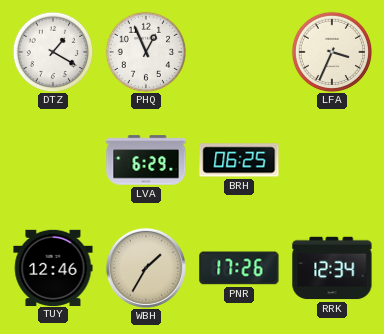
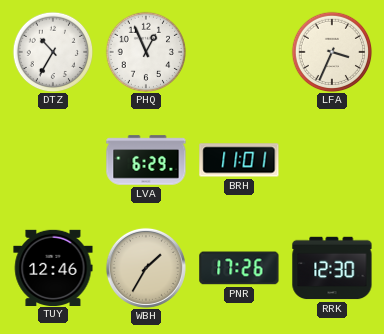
DTZ: 1:20 -> 10:35
BRH: 06:25 -> 11:01
RRK: 12:34 -> 12:30
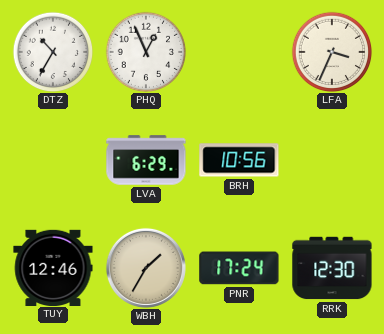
BRH: 11:01 -> 10:56
PNR: 17:26 -> 17:24
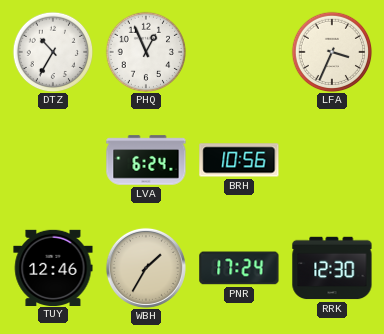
LVA: 6:29 -> 6:24
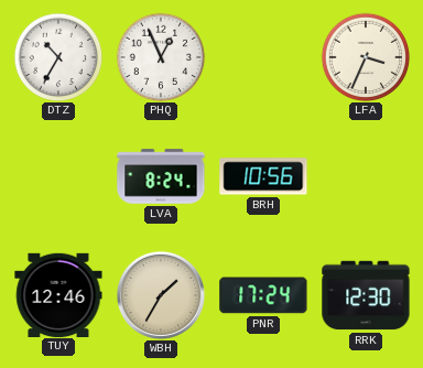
LVA: 6:24 -> 8:24
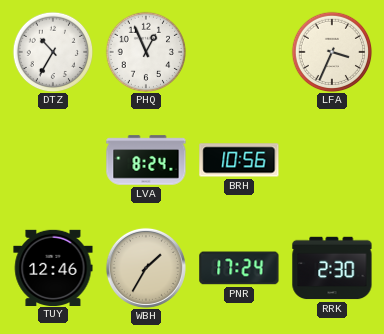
RRK: 12:30 -> 2:30
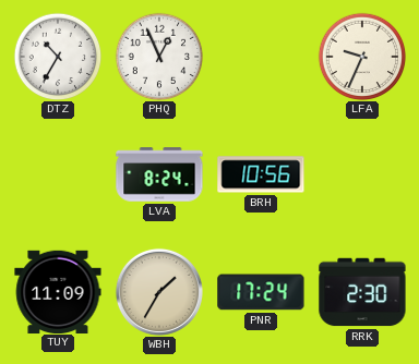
LFA: 3:34 -> 9:34
TUY: 12:46 -> 11:09
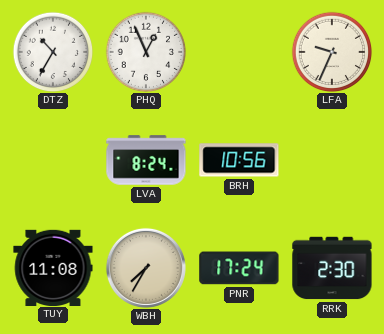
TUY: 11:09 -> 11:08
WBH: 1:35 -> 7:35
